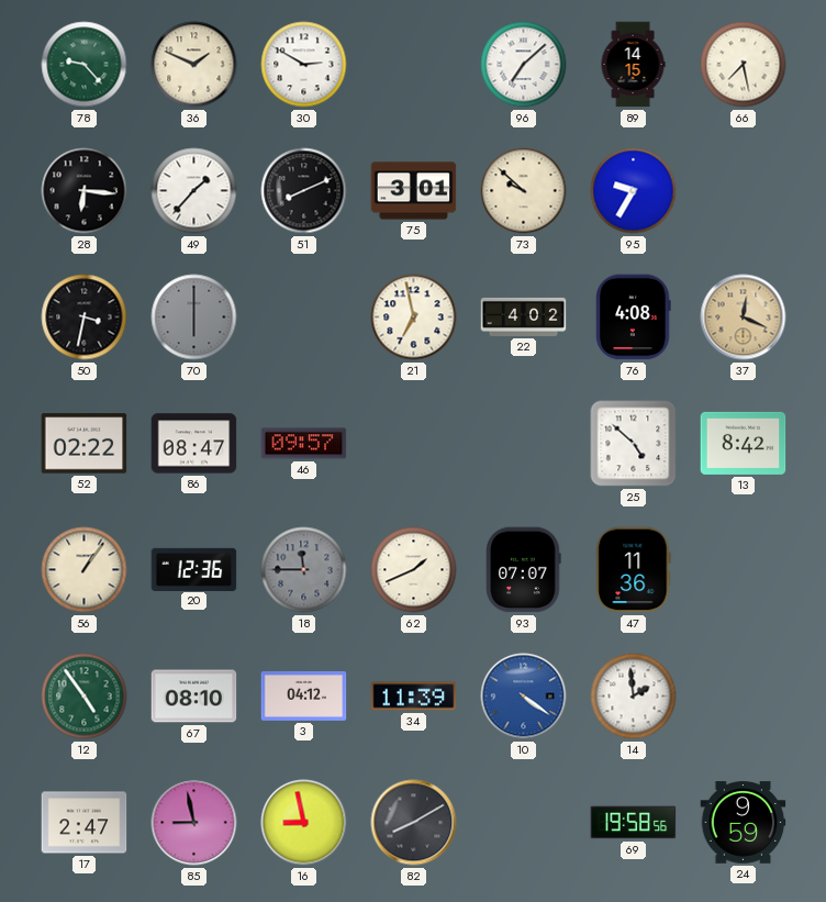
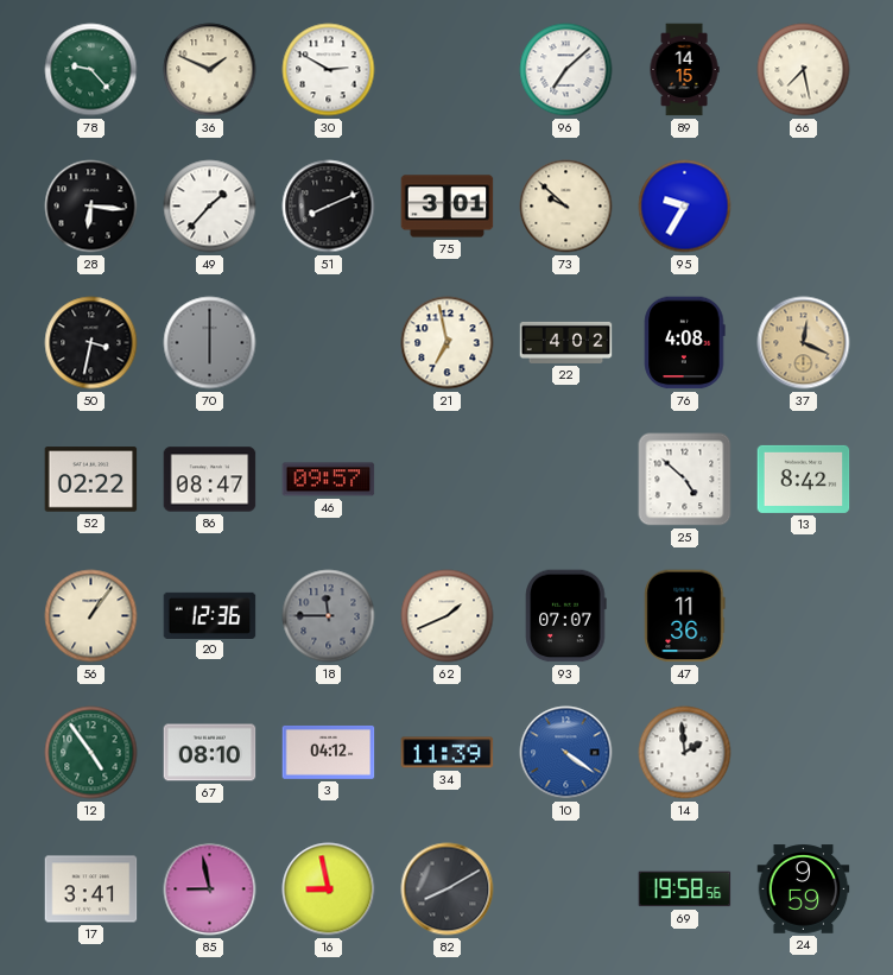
17: 2:47 -> 3:41
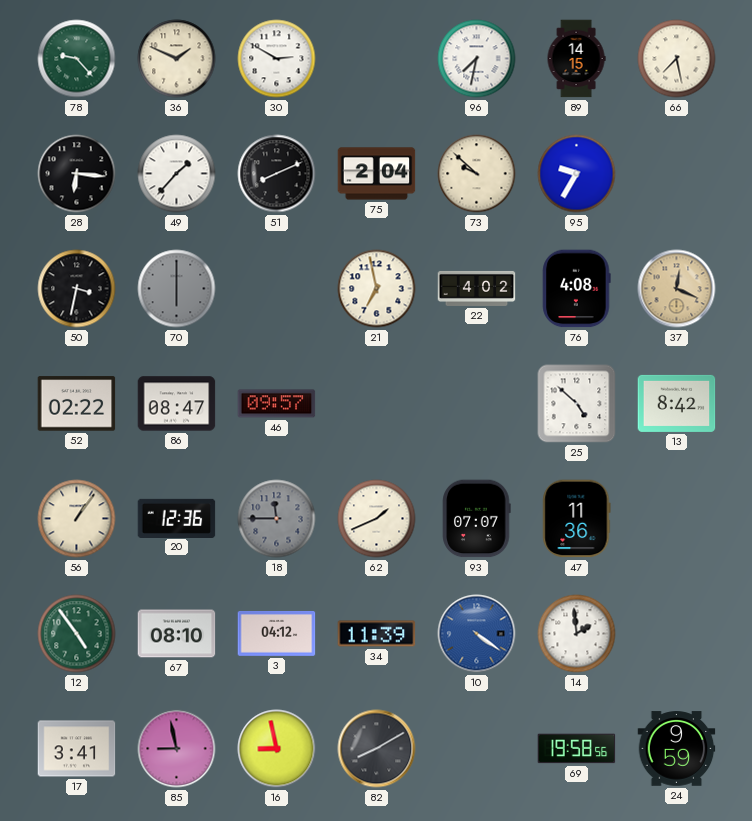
96: 7:08 -> 7:32
75: 3:01 -> 2:04
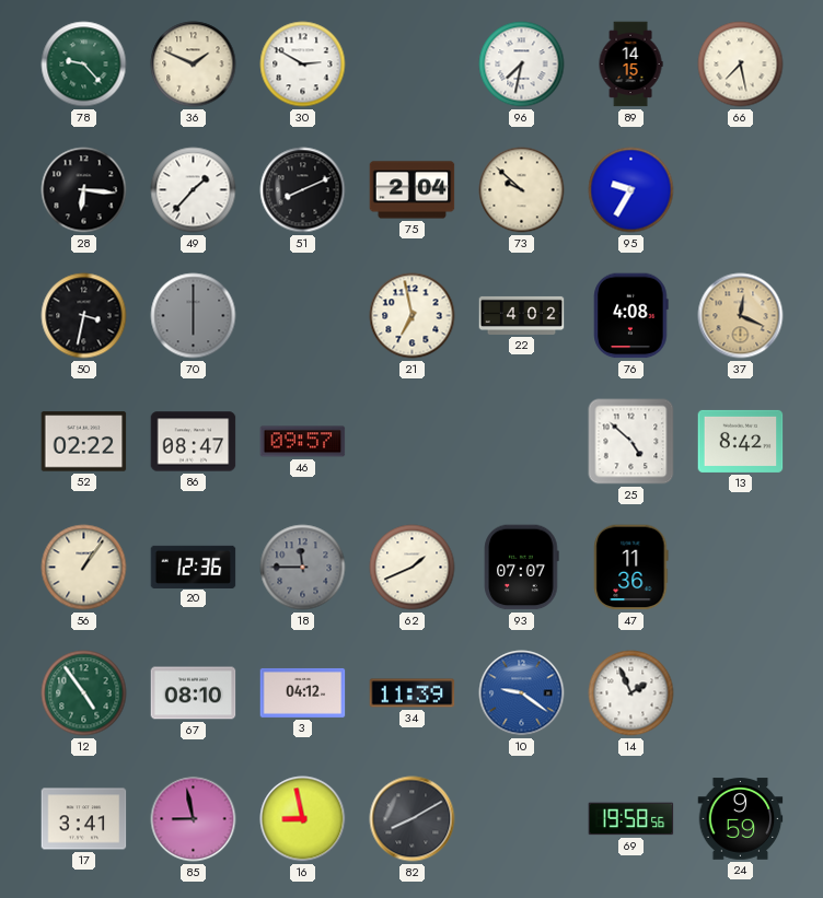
10: 4:21 -> 9:21
14: 1:59 -> 1:56
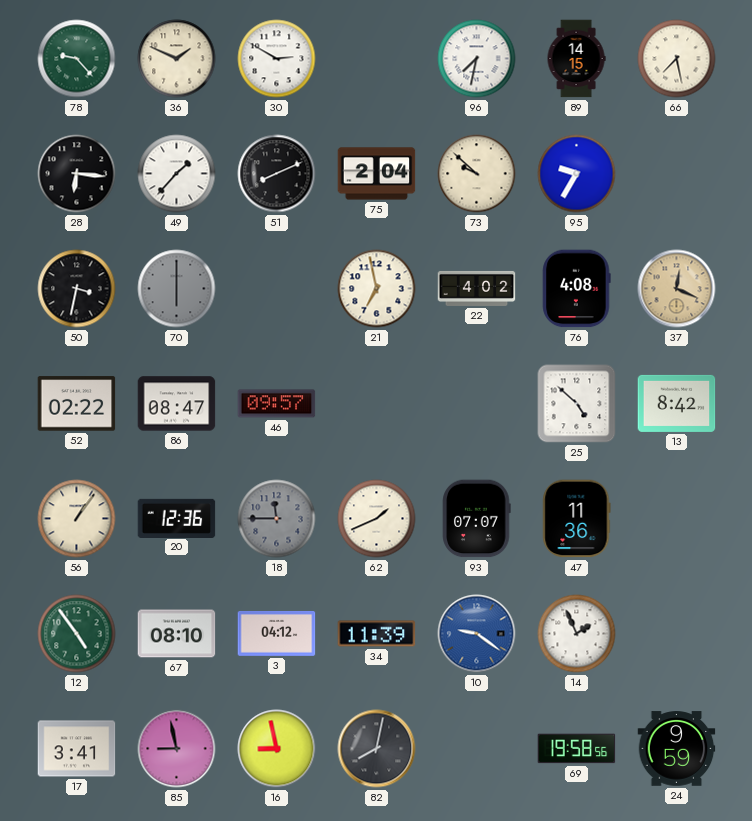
82: 8:10 -> 8:02
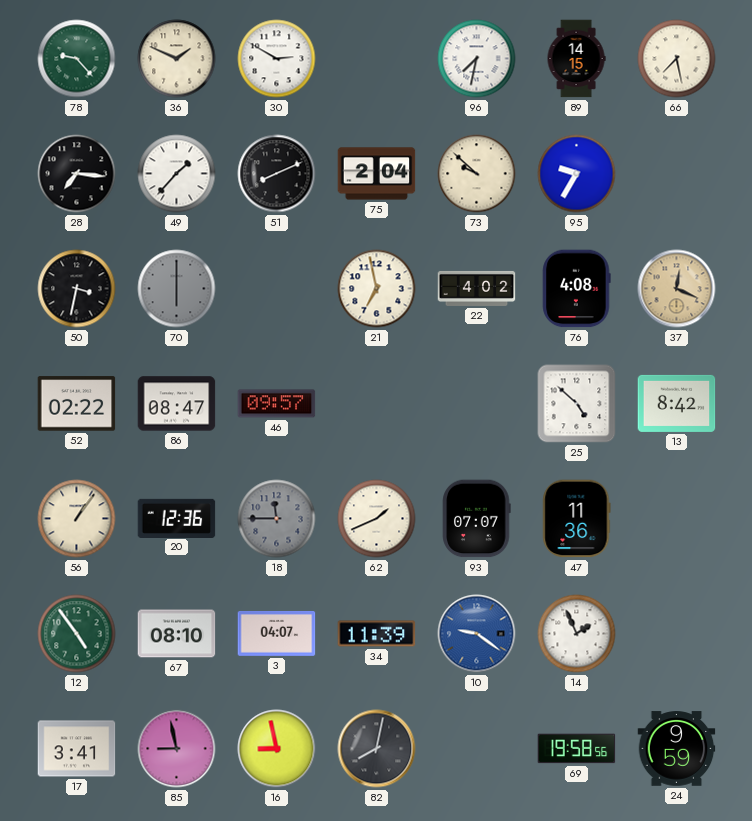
28: 6:16 -> 7:16
3: 04:12 -> 04:07
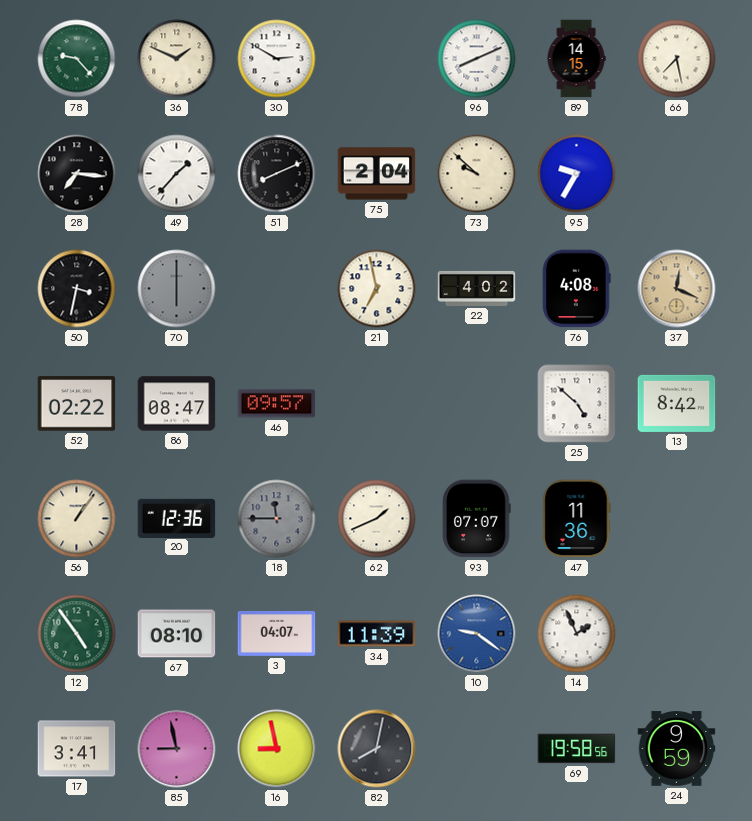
96: 7:32 -> 8:11
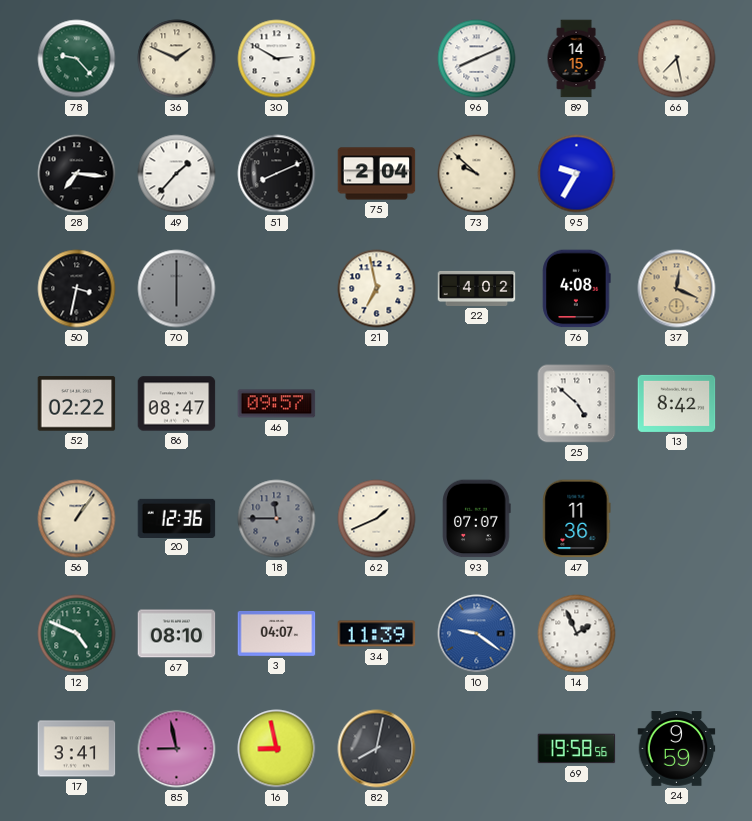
12: 4:54 -> 4:49
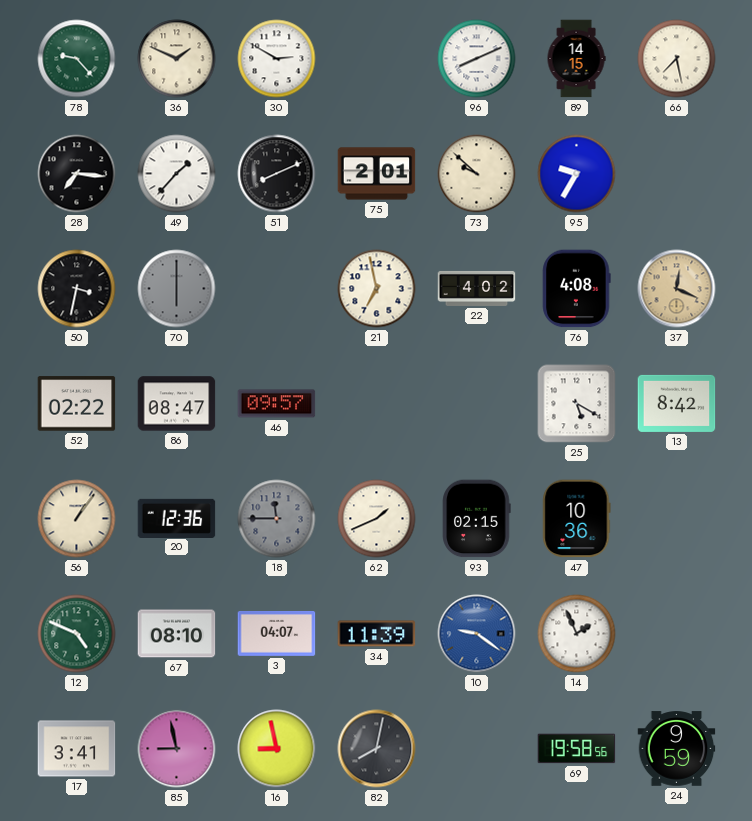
75: 2:04 -> 2:01
25: 4:52 -> 5:20
93: 07:07 -> 02:15
47: 11:36 -> 10:36
